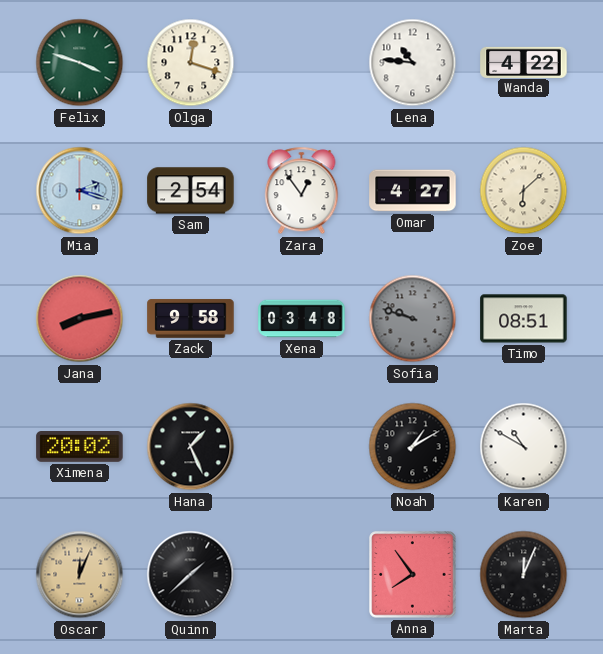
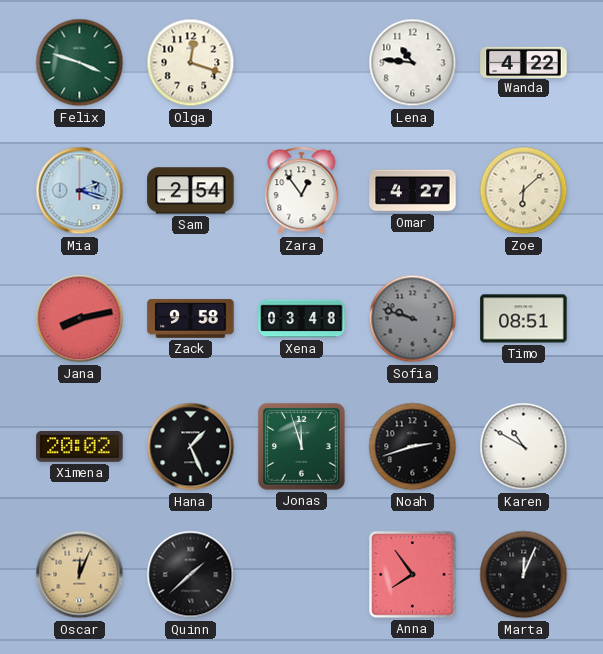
Jonas: none -> 11:57
Noah: 1:10 -> 2:42
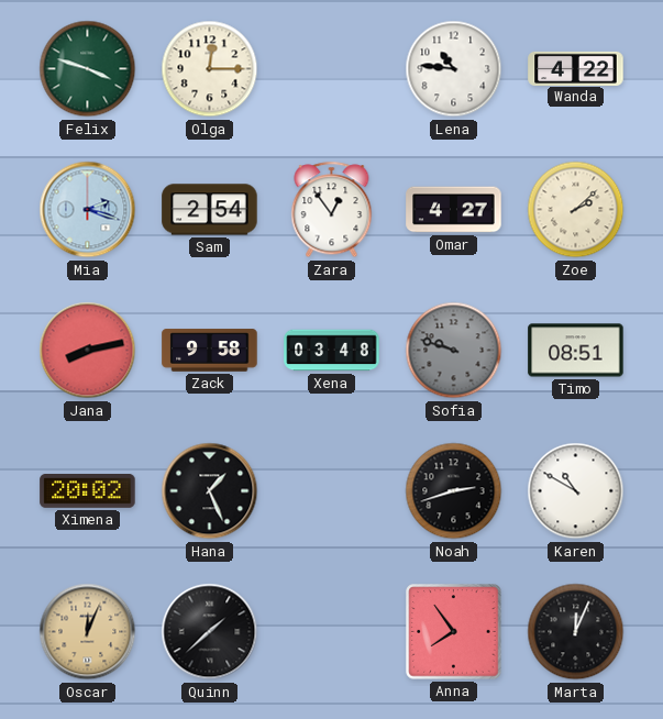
Olga: 12:18 -> 12:15
Zoe: 6:08 -> 2:08
Jonas: 11:57 -> none
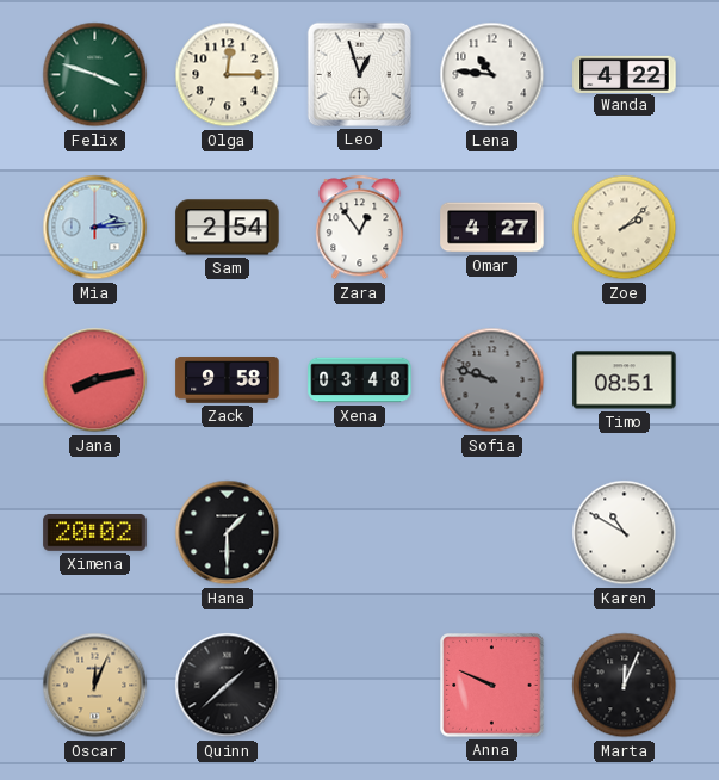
Leo: none -> 12:57
Mia: 2:18 -> 2:14
Hana: 1:26 -> 1:30
Noah: 2:42 -> none
Anna: 7:54 -> 9:49
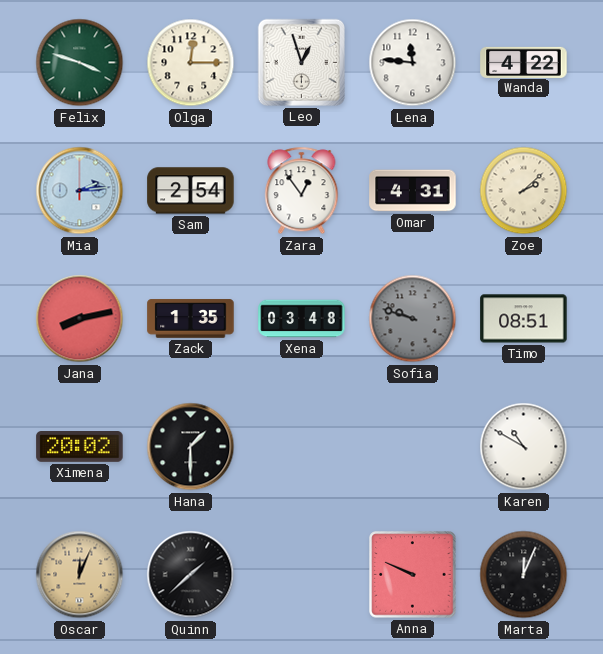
Lena: 10:46 -> 11:46
Omar: 4:27 -> 4:31
Zack: 9:58 -> 1:35
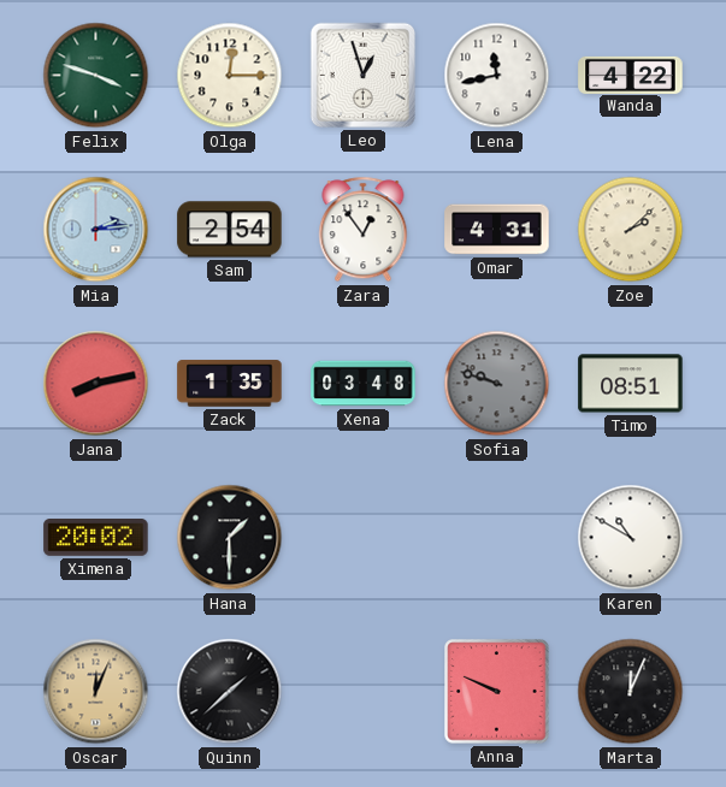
Lena: 11:46 -> 11:43
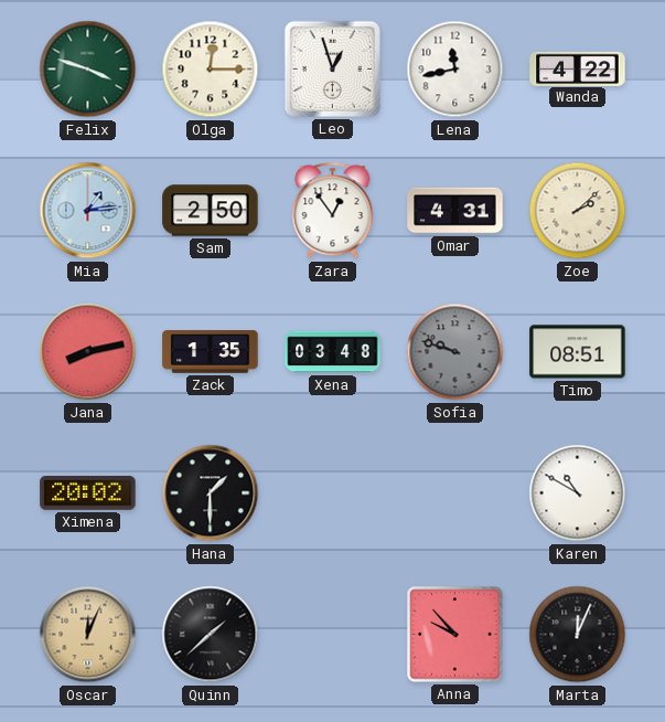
Mia: 2:14 -> 1:14
Sam: 2:54 -> 2:50
Anna: 9:49 -> 9:53
